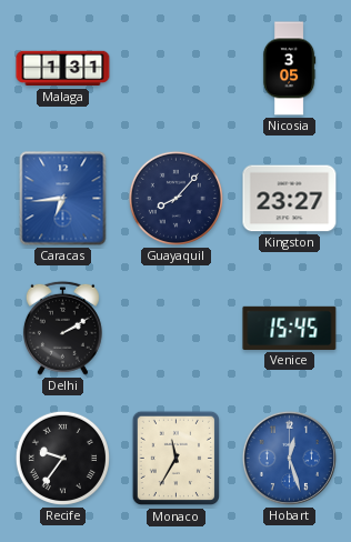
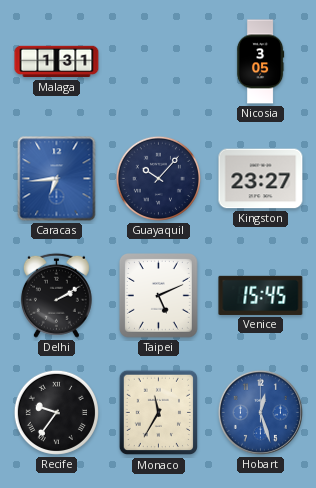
Guayaquil: 8:07 -> 10:07
Taipei: none -> 5:11
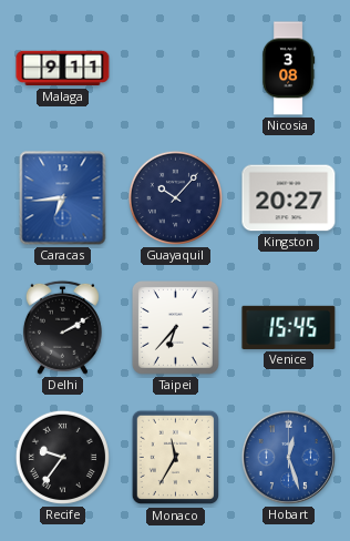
Malaga: 1:31 -> 9:11
Nicosia: 3:05 -> 3:08
Kingston: 23:27 -> 20:27
Taipei: 5:11 -> 6:37
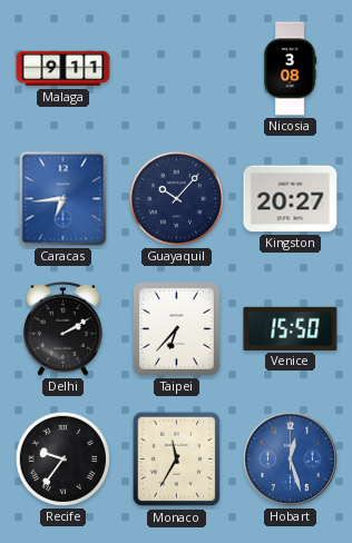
Venice: 15:45 -> 15:50
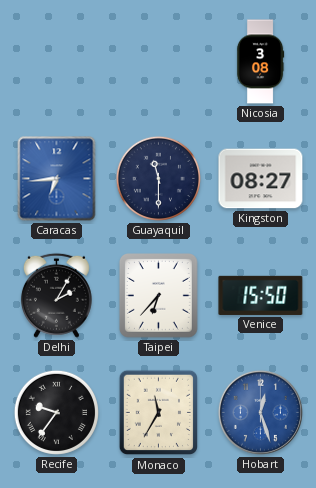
Malaga: 9:11 -> none
Guayaquil: 10:07 -> 11:30
Kingston: 20:27 -> 08:27
Delhi: 2:10 -> 2:05
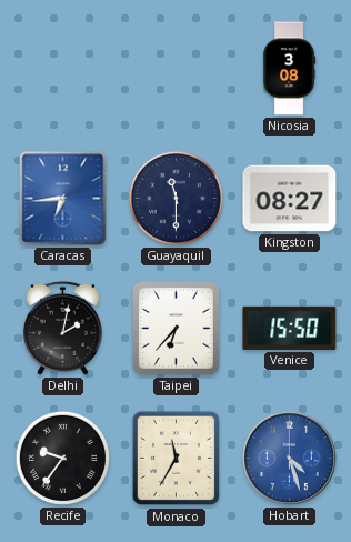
Delhi: 2:05 -> 2:02
Hobart: 12:27 -> 4:27
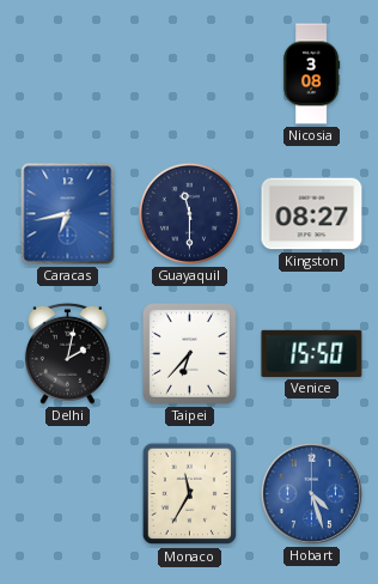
Caracas: 6:44 -> 6:43
Recife: 9:36 -> none
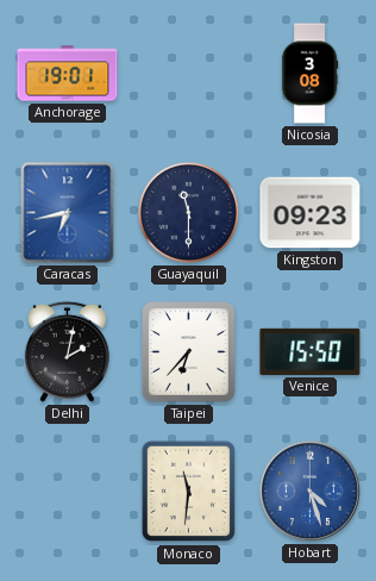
Anchorage: none -> 19:01
Kingston: 08:27 -> 09:23
Monaco: 11:35 -> 11:31
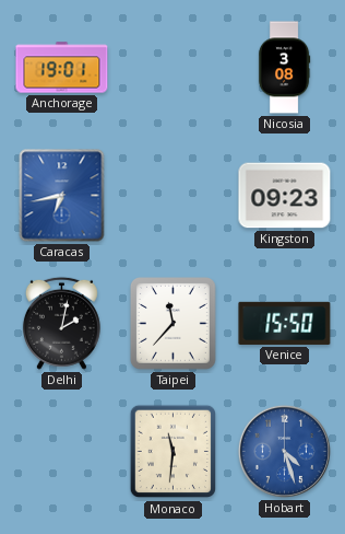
Guayaquil: 11:30 -> none
Taipei: 6:37 -> 11:37
